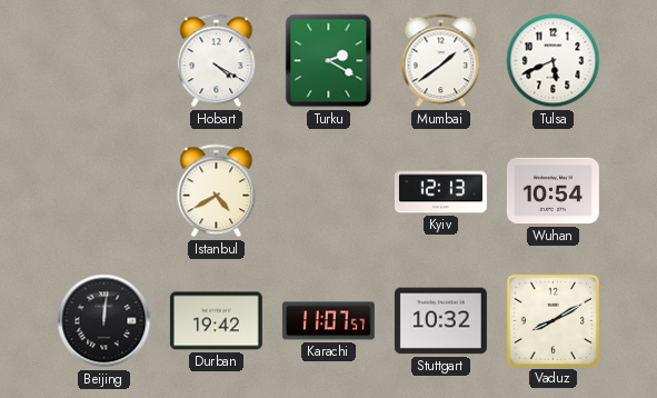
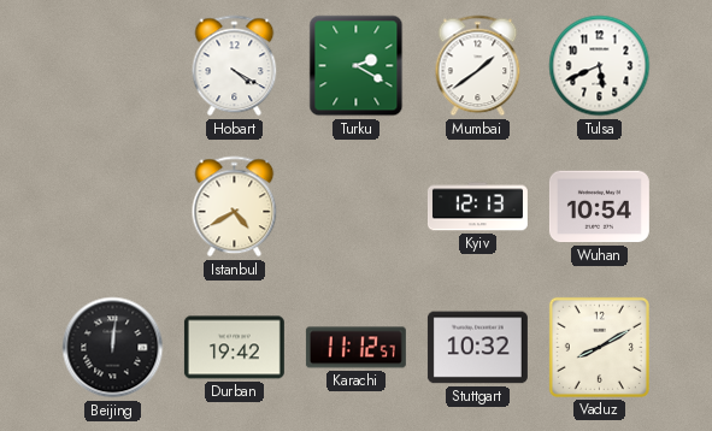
Karachi: 11:07 -> 11:12
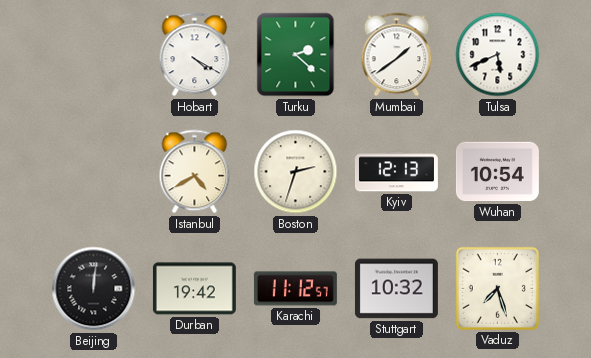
Turku: 2:20 -> 2:22
Boston: none -> 2:33
Vaduz: 8:10 -> 7:27
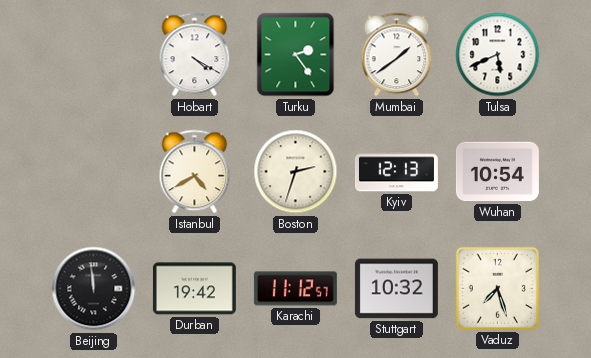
Turku: 2:22 -> 2:24
Beijing: 12:01 -> 11:59
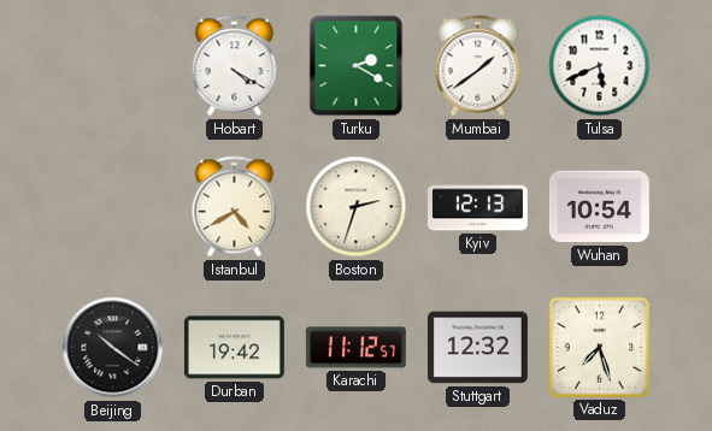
Turku: 2:24 -> 2:20
Beijing: 11:59 -> 10:21
Stuttgart: 10:32 -> 12:32
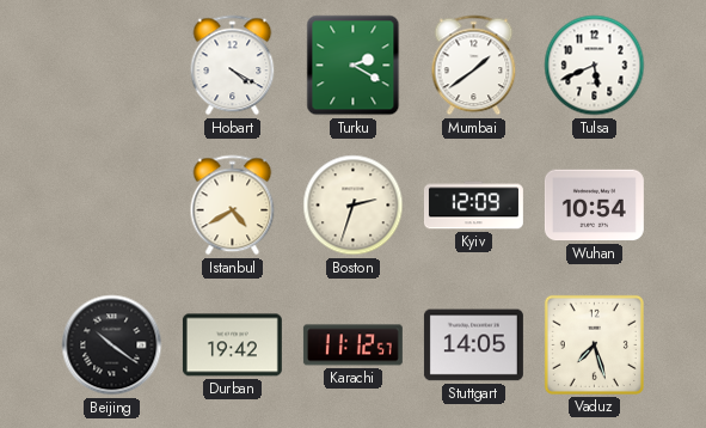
Kyiv: 12:13 -> 12:09
Stuttgart: 12:32 -> 14:05
